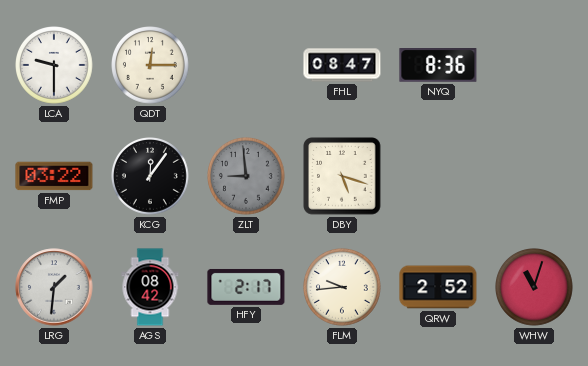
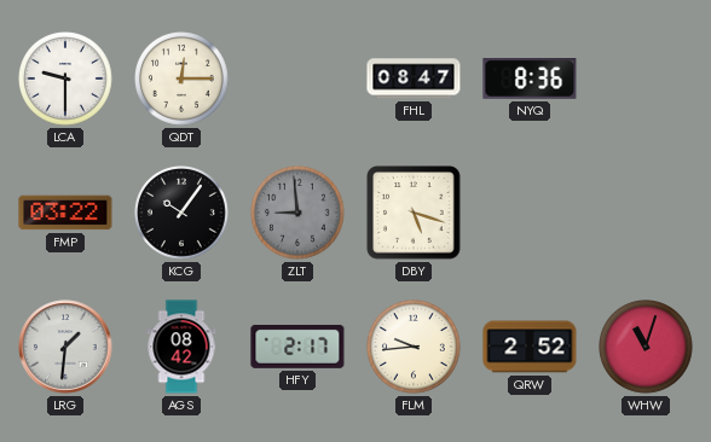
KCG: 12:06 -> 10:06
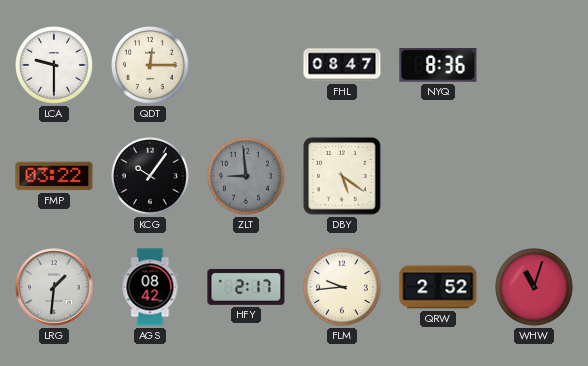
DBY: 5:18 -> 5:21
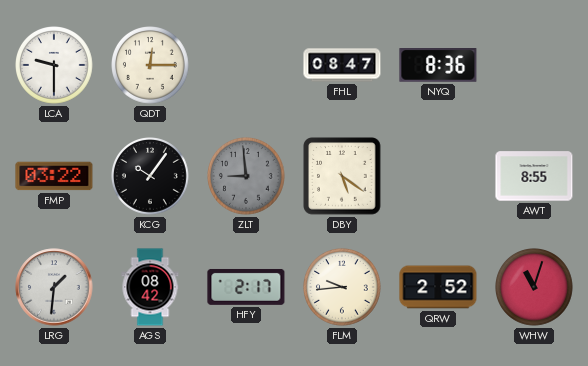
AWT: none -> 8:55
